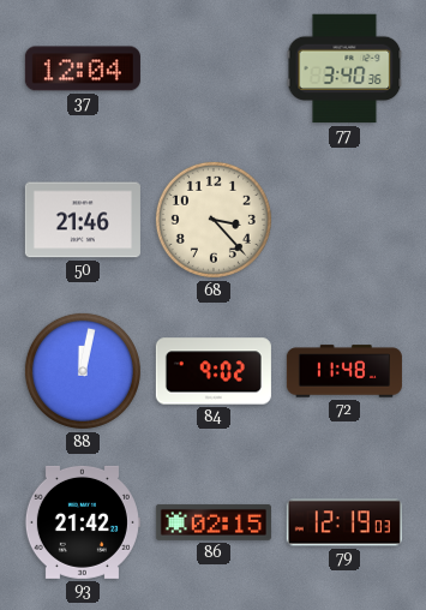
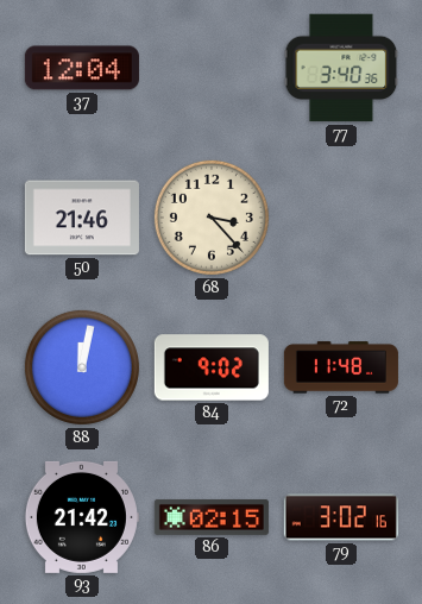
79: 12:19 -> 3:02
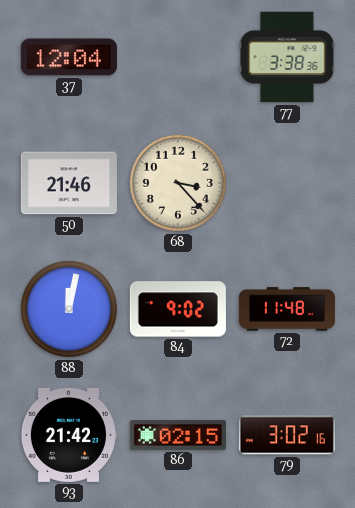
77: 3:40 -> 3:38
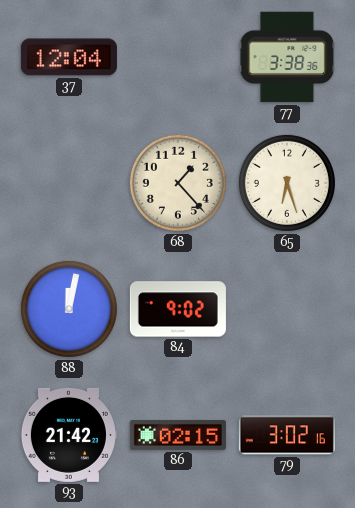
50: 21:46 -> none
68: 3:23 -> 1:23
65: none -> 6:27
72: 11:48 -> none
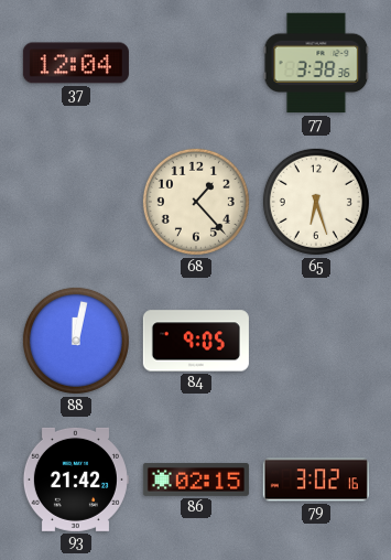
84: 9:02 -> 9:05
